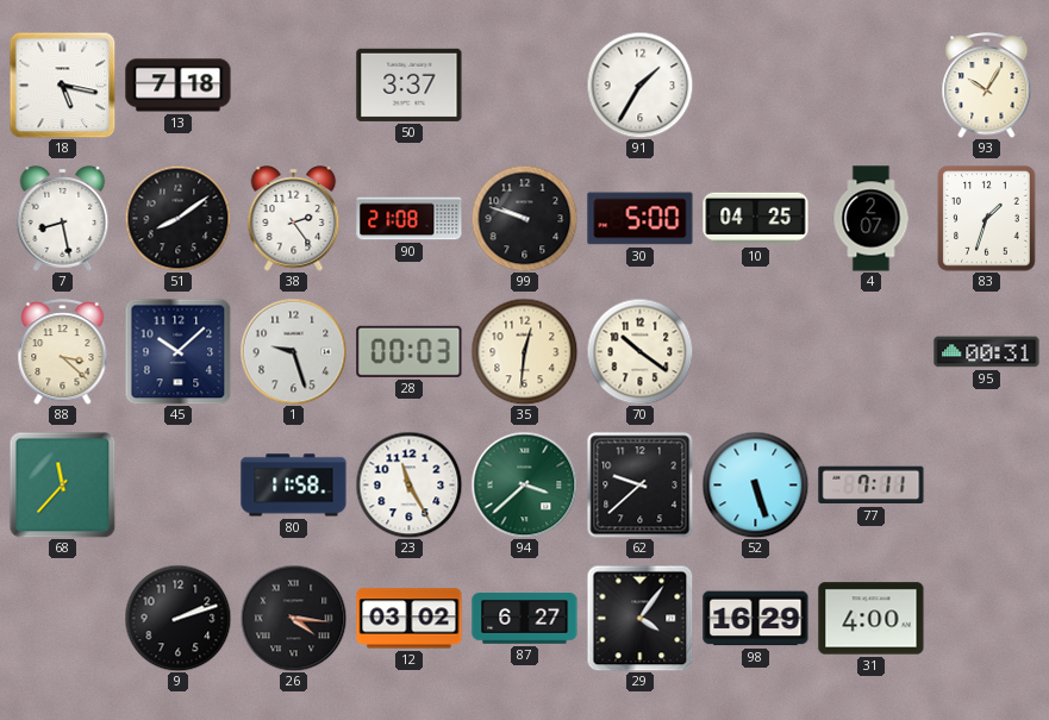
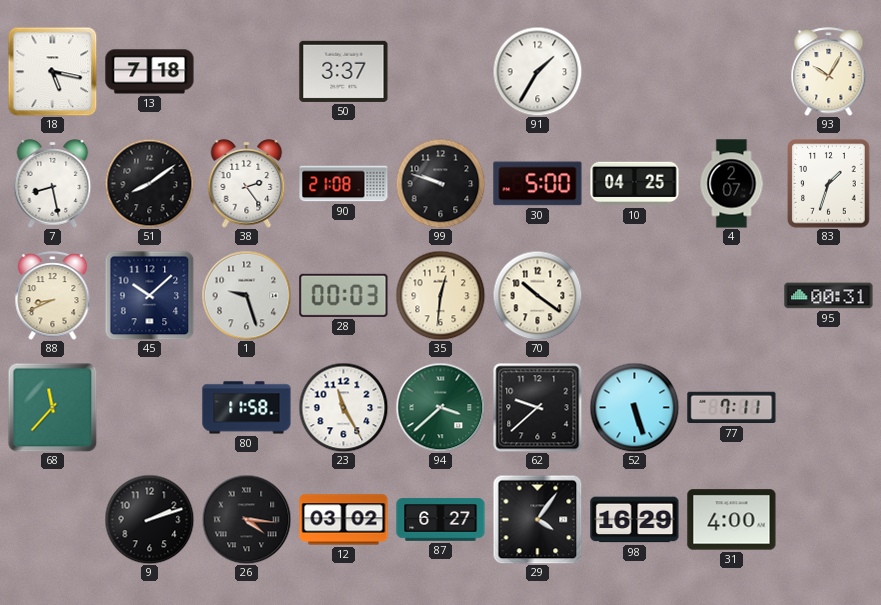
88: 3:22 -> 8:41
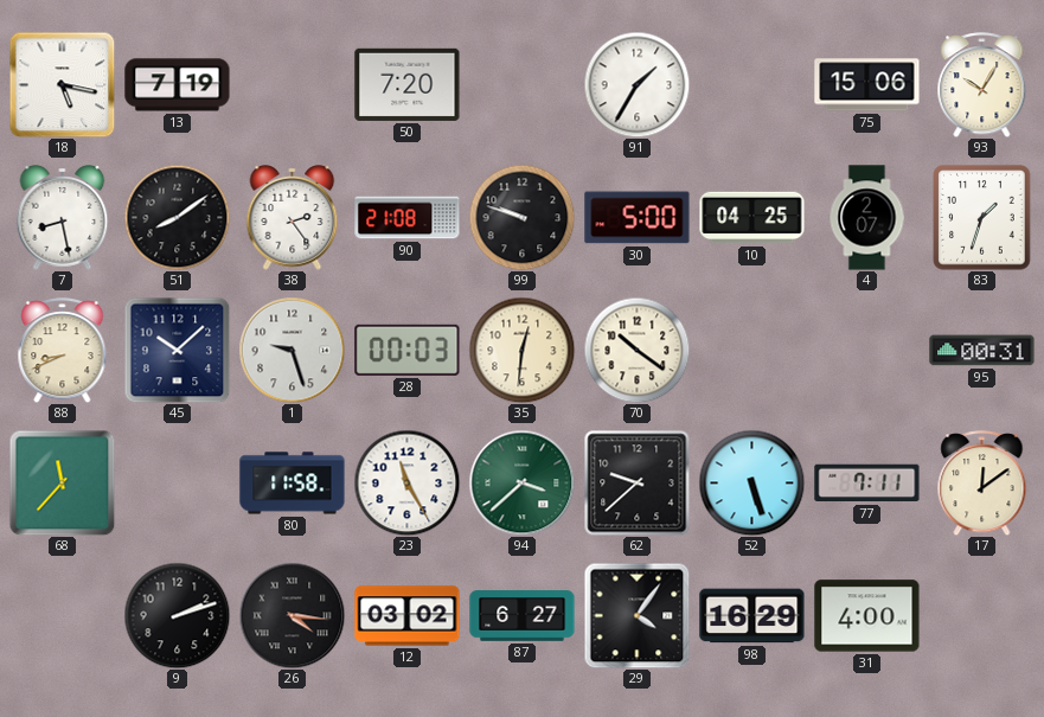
13: 7:18 -> 7:19
50: 3:37 -> 7:20
75: none -> 15:06
17: none -> 12:09
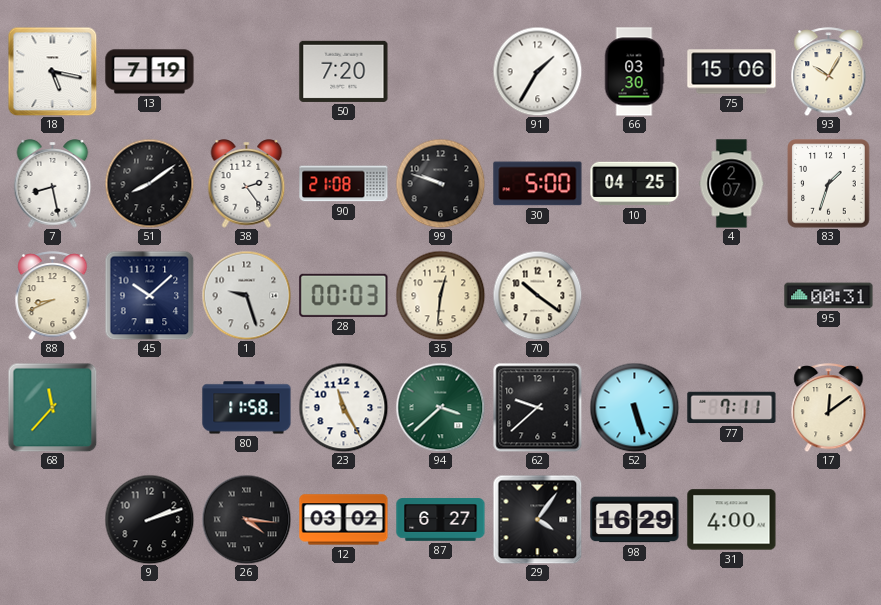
66: none -> 03:30
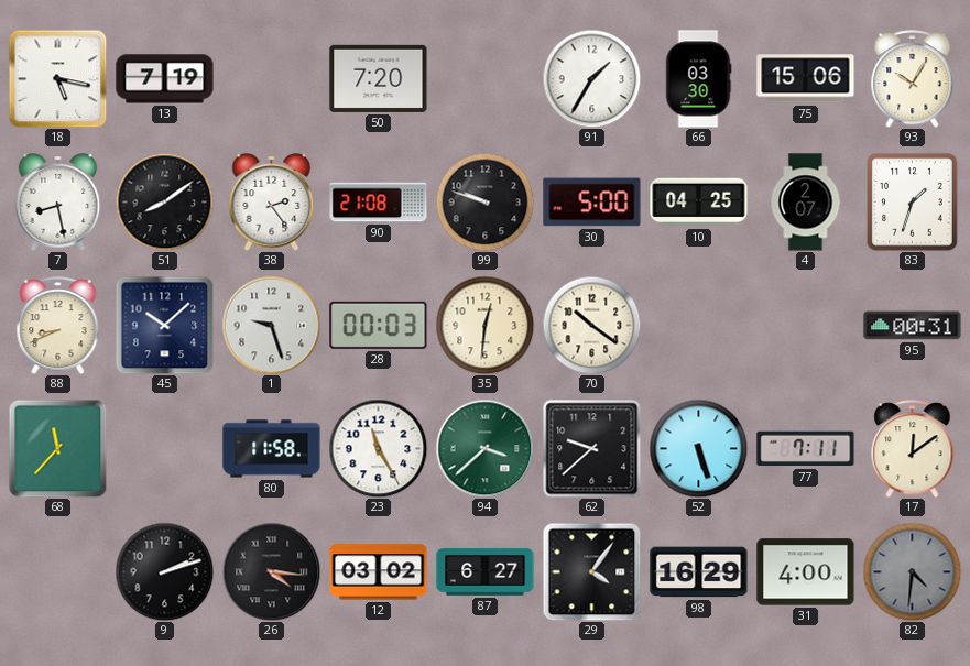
82: none -> 4:31
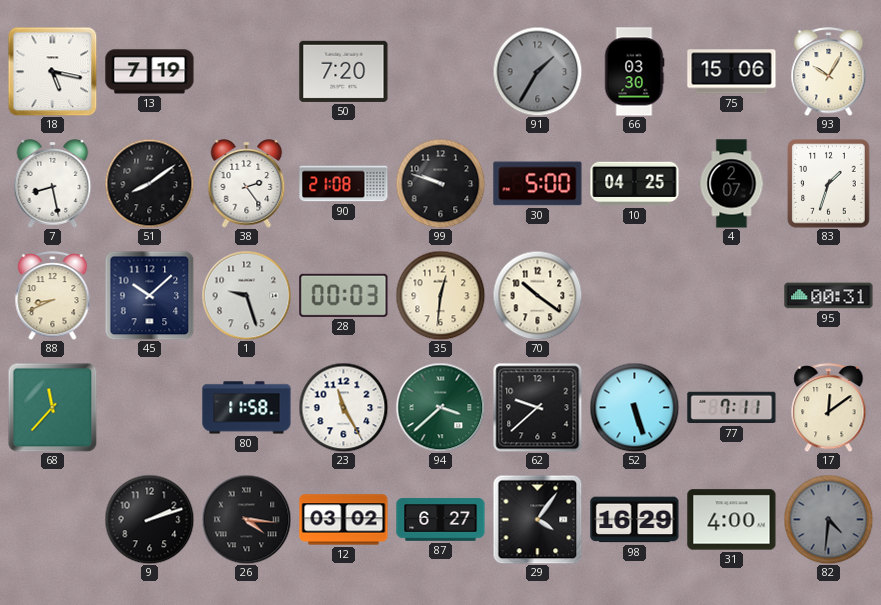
91 dial: white -> grey
